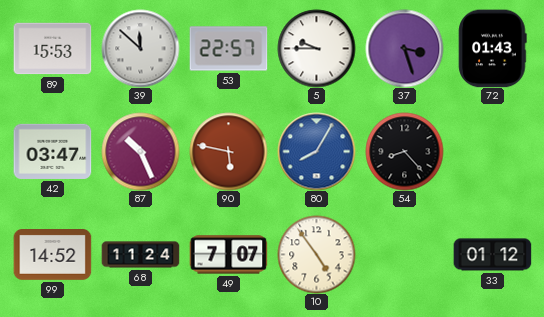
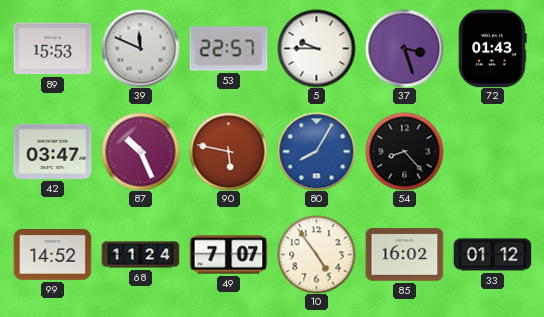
39: 11:52 -> 11:49
85: none -> 16:02
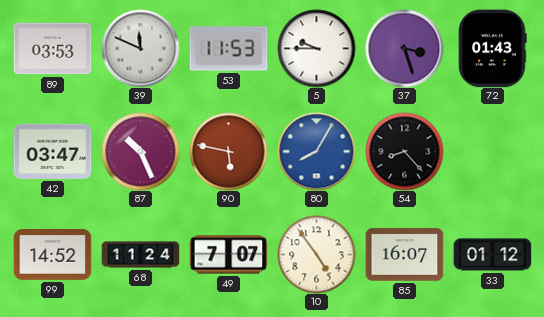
89: 15:53 -> 03:53
53: 22:57 -> 11:53
85: 16:02 -> 16:07
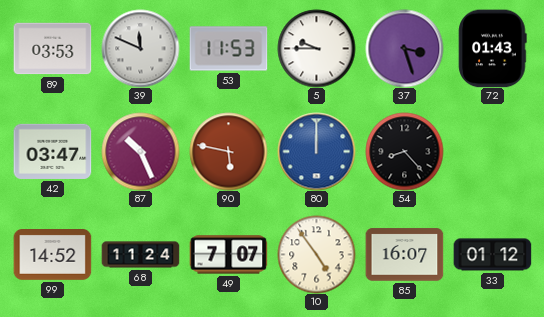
80: 8:05 -> 12:00
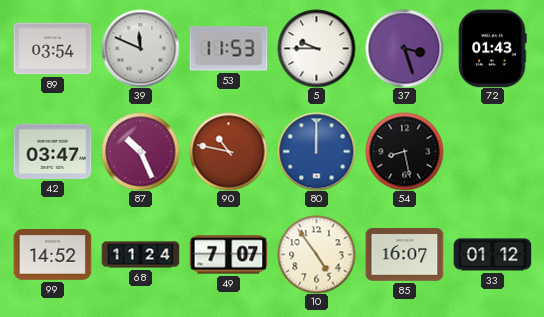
89: 03:53 -> 03:54
90: 5:47 -> 10:47
54: 8:23 -> 8:28
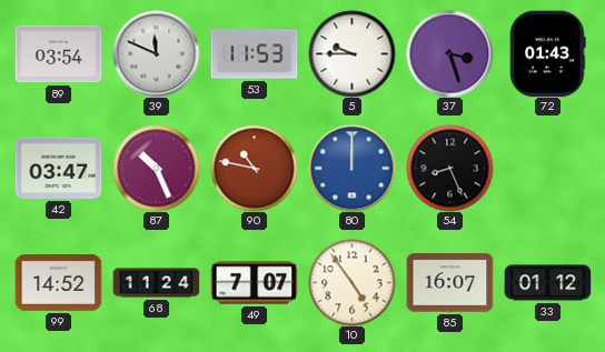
54: 8:28 -> 8:26
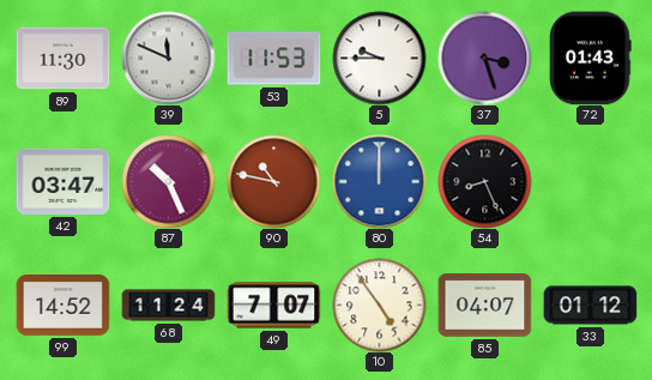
89: 03:54 -> 11:30
85: 16:07 -> 04:07
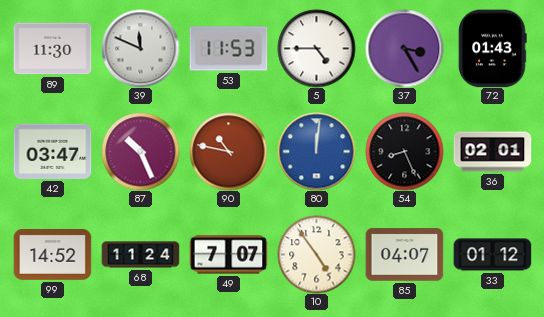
5: 9:45 -> 4:45
37: 3:27 -> 3:25
80: 12:00 -> 12:01
36: none -> 02:01
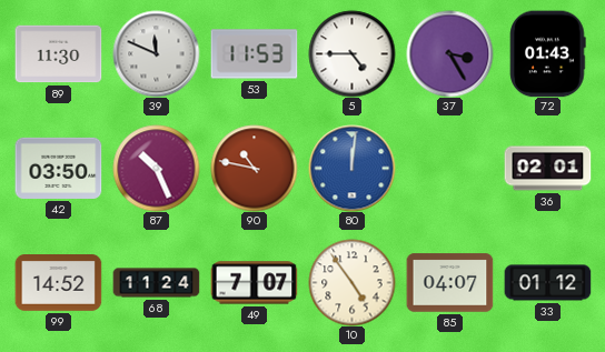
42: 03:47 -> 03:50
54: 8:26 -> none
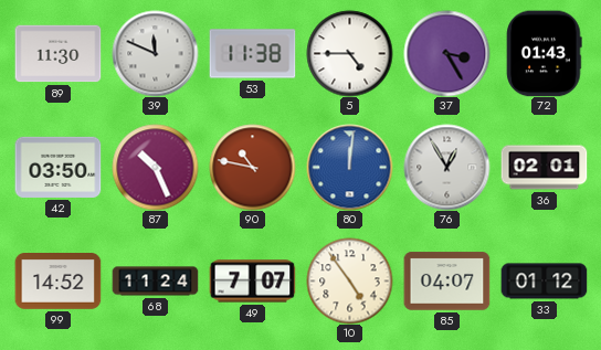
53: 11:53 -> 11:38
76: none -> 12:55
